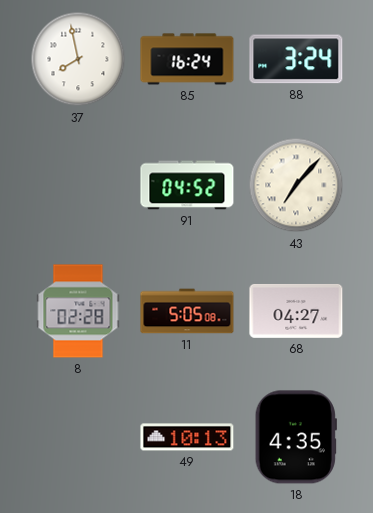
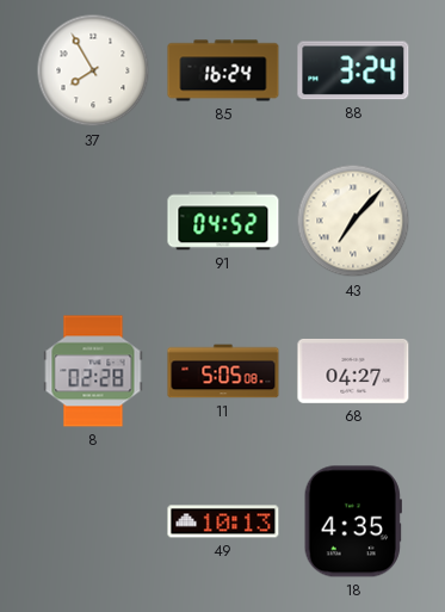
37: 7:58 -> 7:55
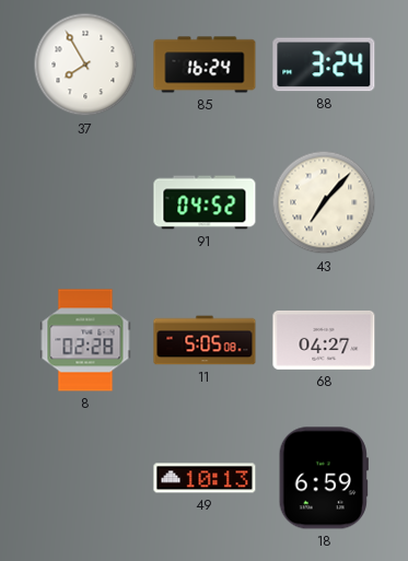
18: 4:35 -> 6:59
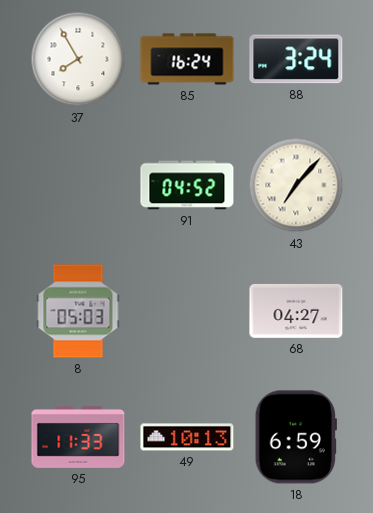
8: 02:28 -> 05:03
11: 5:05 -> none
95: none -> 11:33
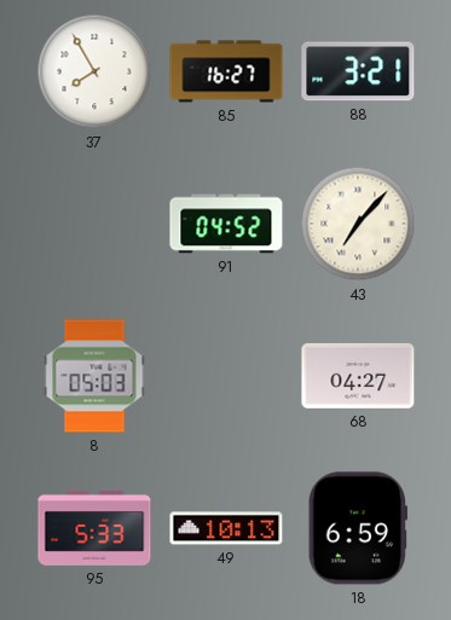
85: 16:24 -> 16:27
88: 3:24 -> 3:21
95: 11:33 -> 5:33
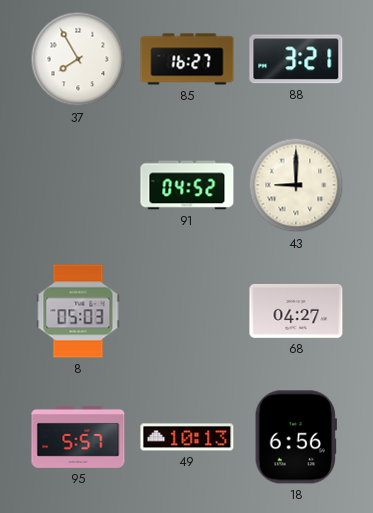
43: 7:07 -> 9:00
95: 5:33 -> 5:57
18: 6:59 -> 6:56
